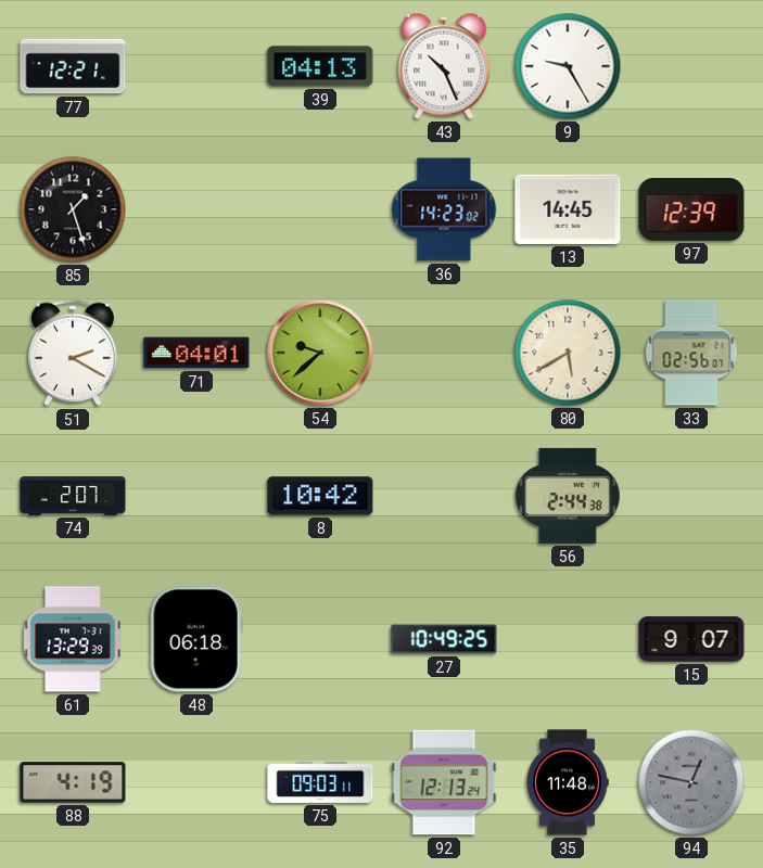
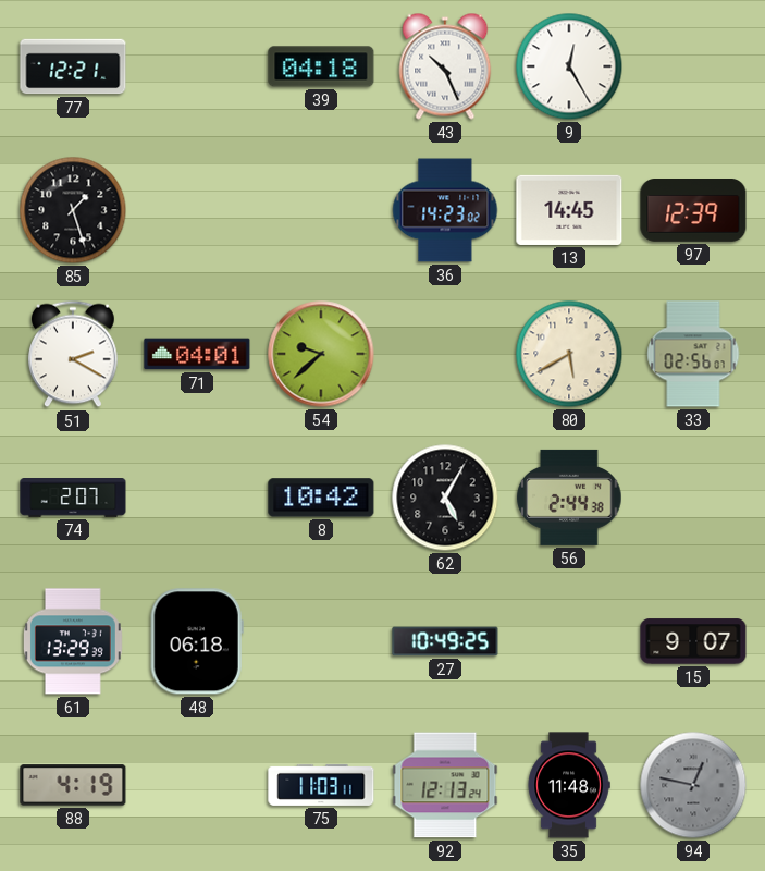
39: 04:13 -> 04:18
9: 9:25 -> 12:25
62: none -> 5:05
75: 09:03 -> 11:03
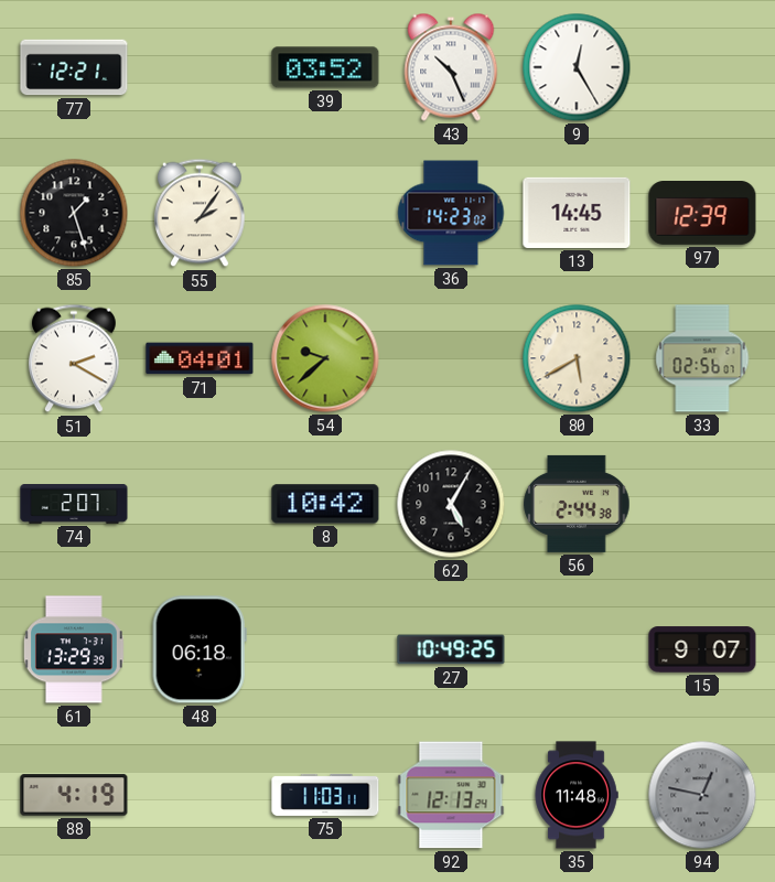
39: 04:18 -> 03:52
55: none -> 2:06
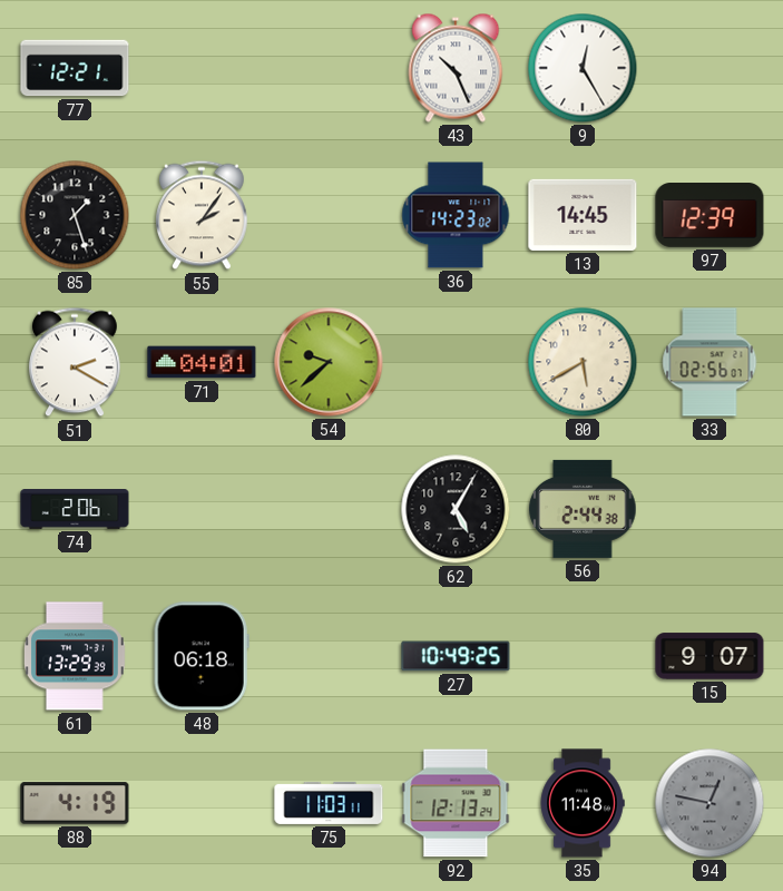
39: 03:52 -> none
74: 2:07 -> 2:06
8: 10:42 -> none
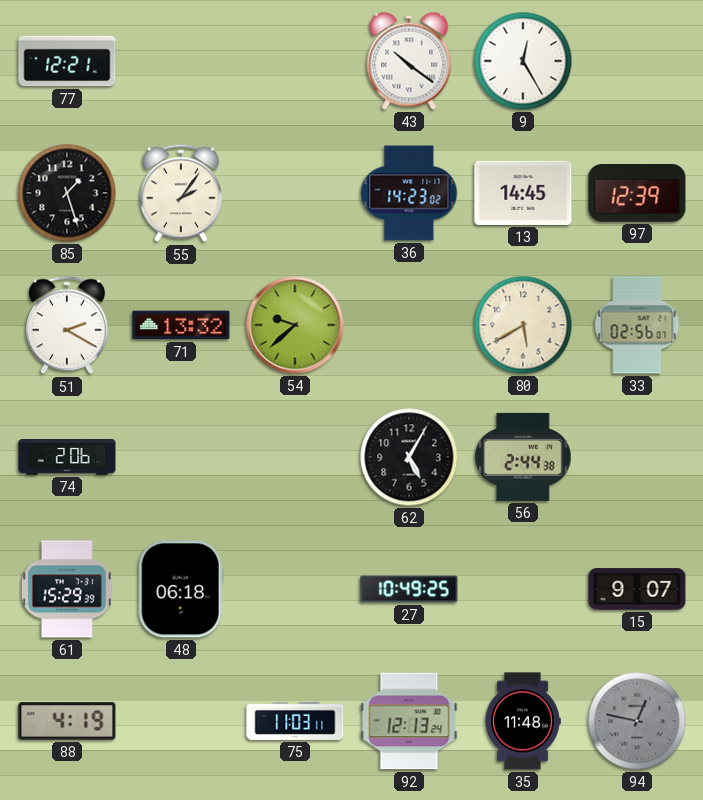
43: 10:26 -> 10:21
71: 04:01 -> 13:32
61: 13:29 -> 15:29
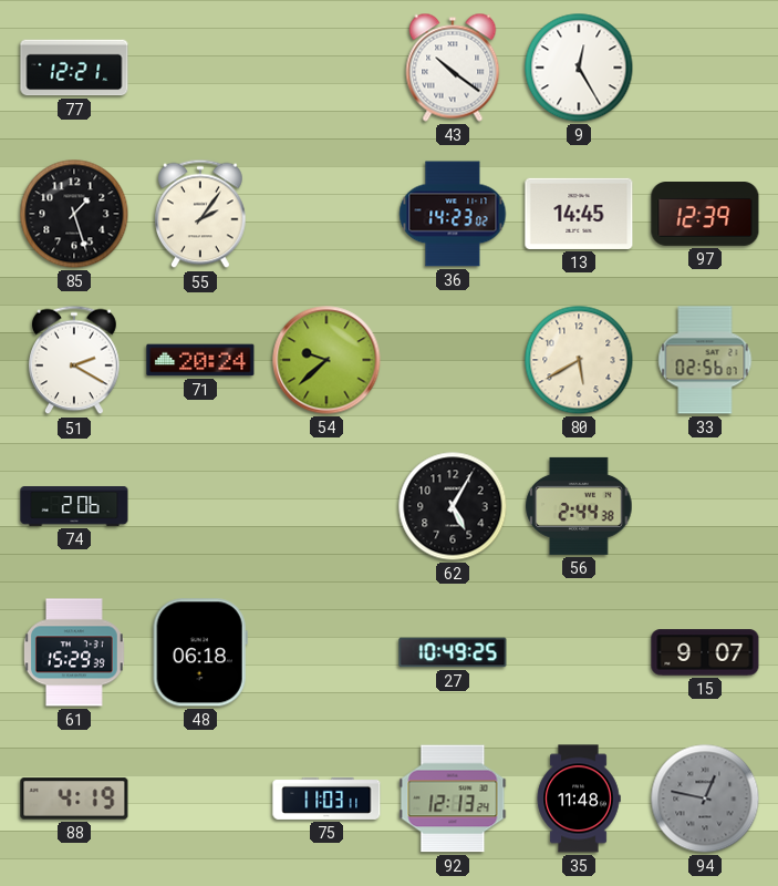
71: 13:32 -> 20:24
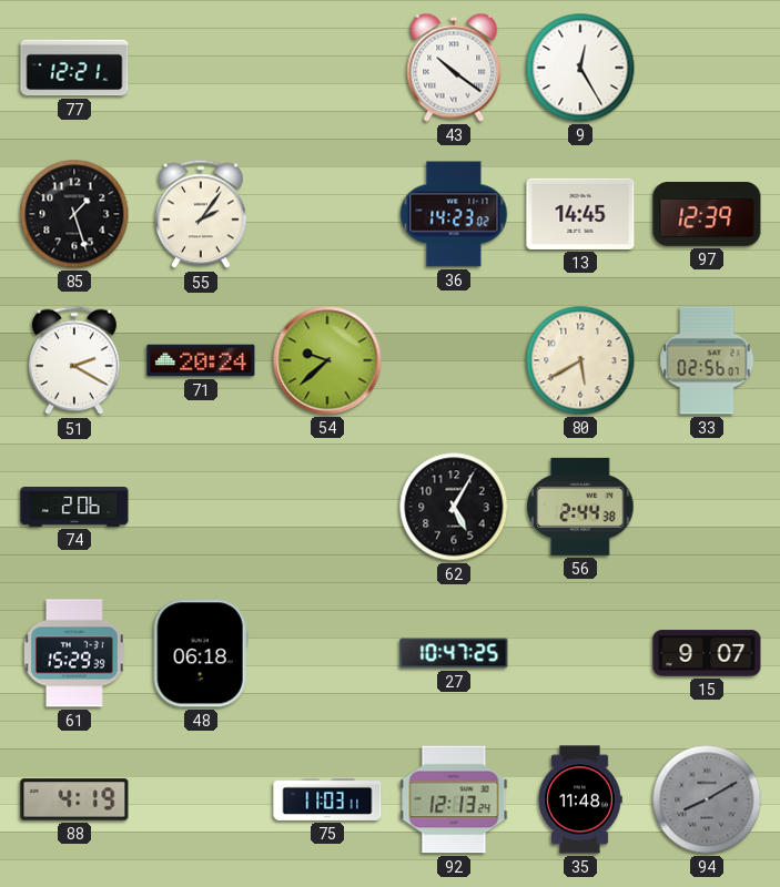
27: 10:49 -> 10:47
94: 12:47 -> 8:10
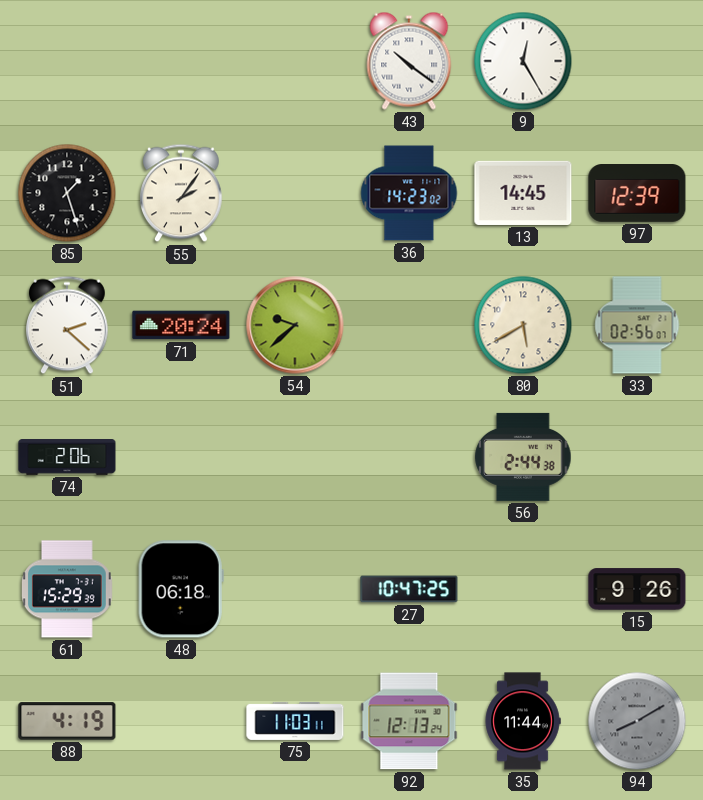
77: 12:21 -> none
51: 2:20 -> 2:22
62: 5:05 -> none
15: 9:07 -> 9:26
35: 11:48 -> 11:44
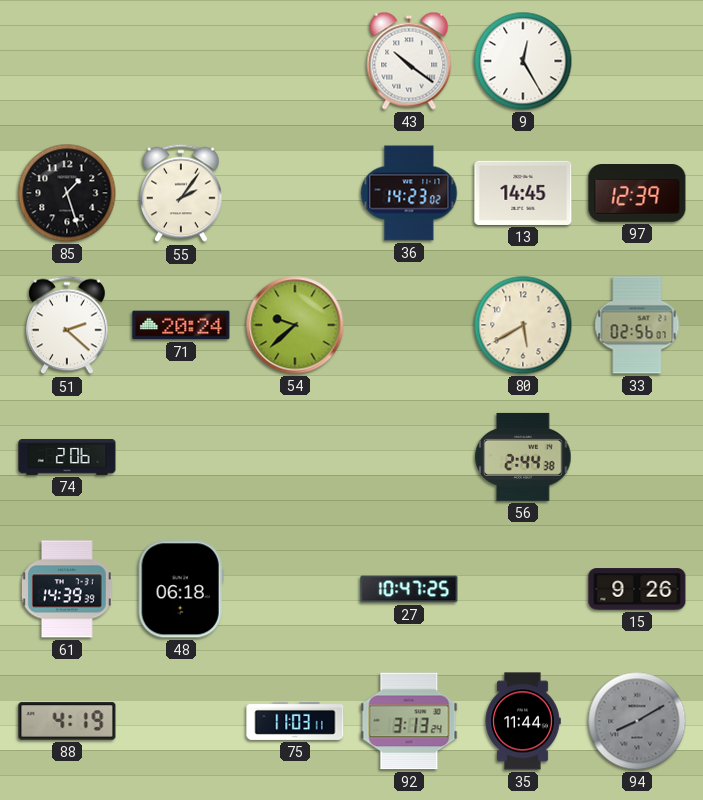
61: 15:29 -> 14:39
92: 12:13 -> 3:13
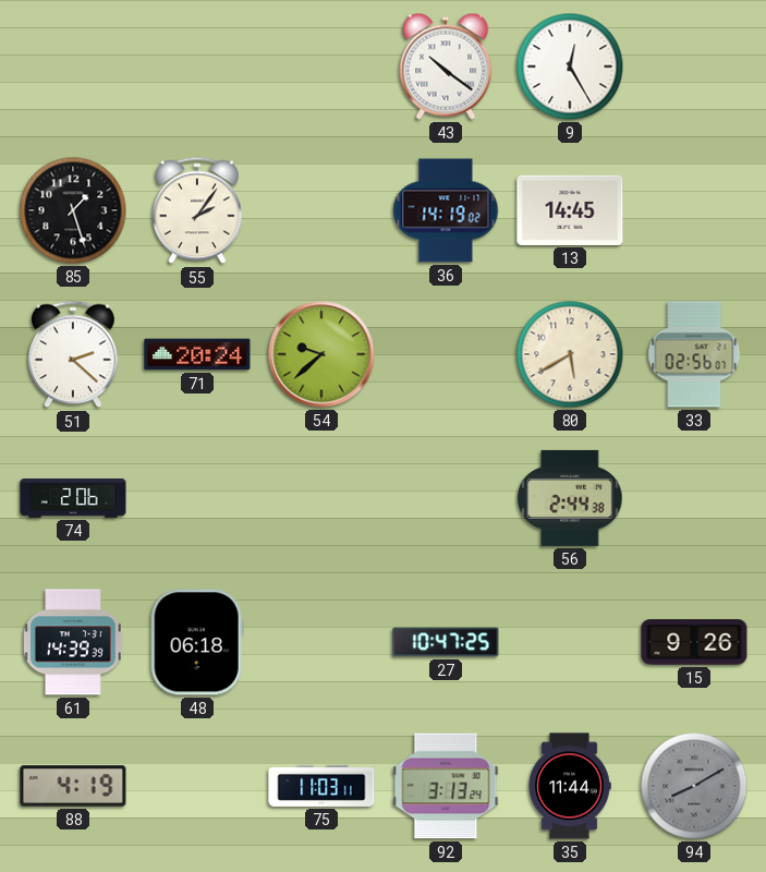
36: 14:23 -> 14:19
97: 12:39 -> none
